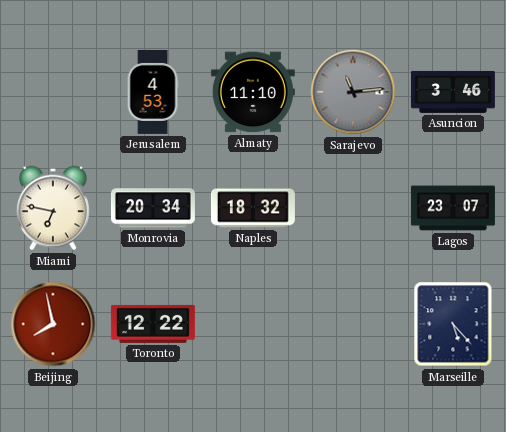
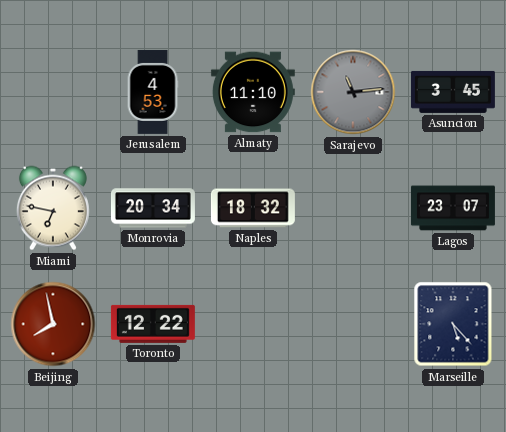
Asuncion: 3:46 -> 3:45
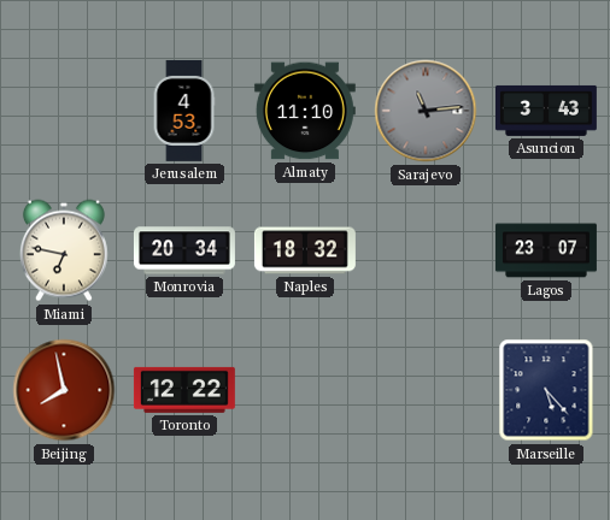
Asuncion: 3:45 -> 3:43
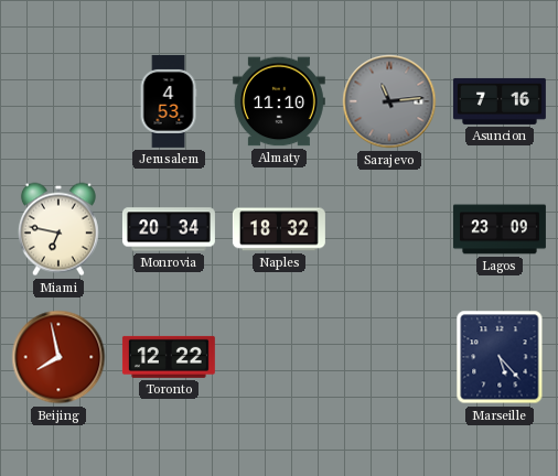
Asuncion: 3:43 -> 7:16
Lagos: 23:07 -> 23:09
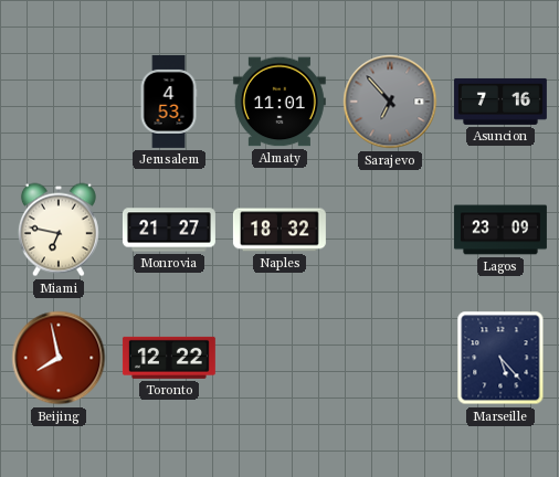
Almaty: 11:10 -> 11:01
Sarajevo: 11:14 -> 6:53
Monrovia: 20:34 -> 21:27
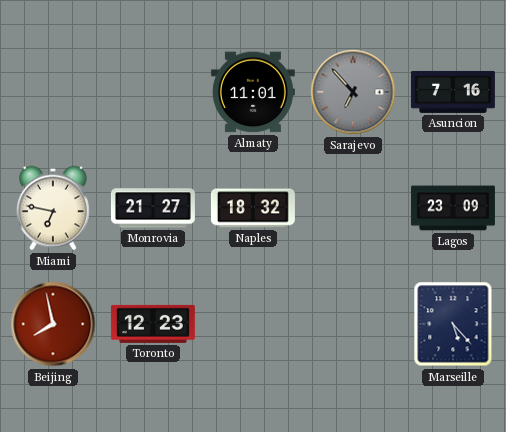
Jerusalem: 4:53 -> none
Toronto: 12:22 -> 12:23
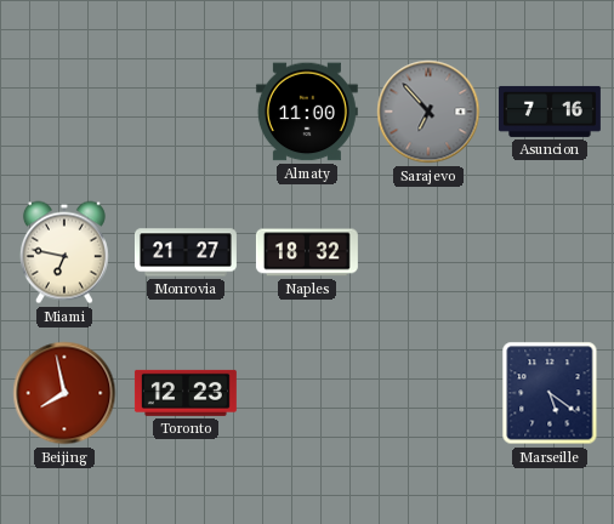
Almaty: 11:01 -> 11:00
Lagos: 23:09 -> none
Marseille: 5:23 -> 5:21
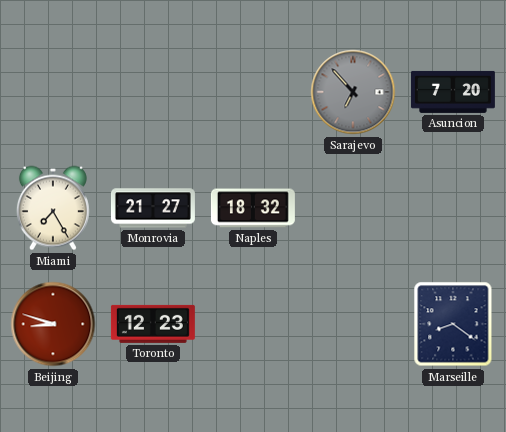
Almaty: 11:00 -> none
Asuncion: 7:16 -> 7:20
Miami: 6:47 -> 7:25
Beijing: 7:58 -> 8:48
Marseille: 5:21 -> 8:21
